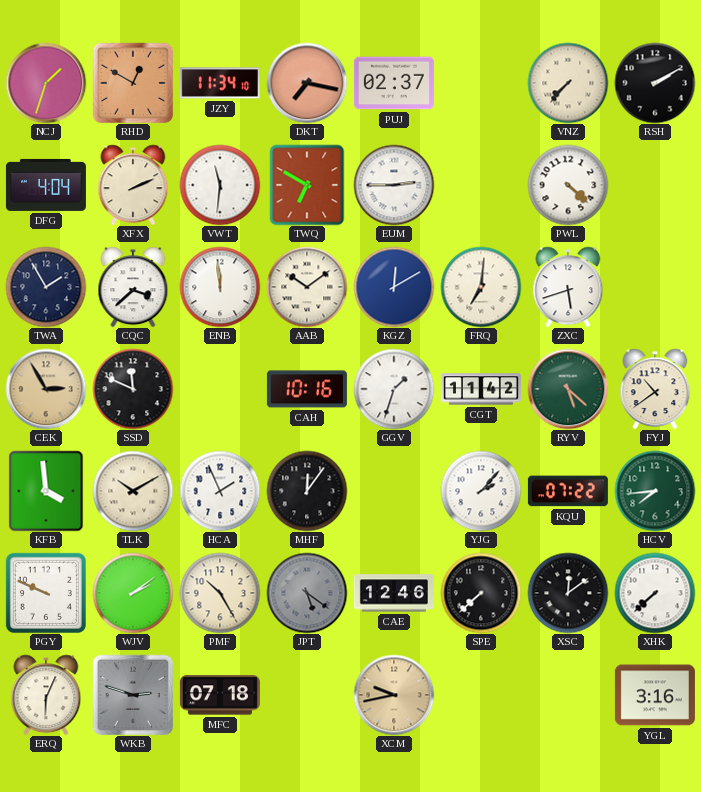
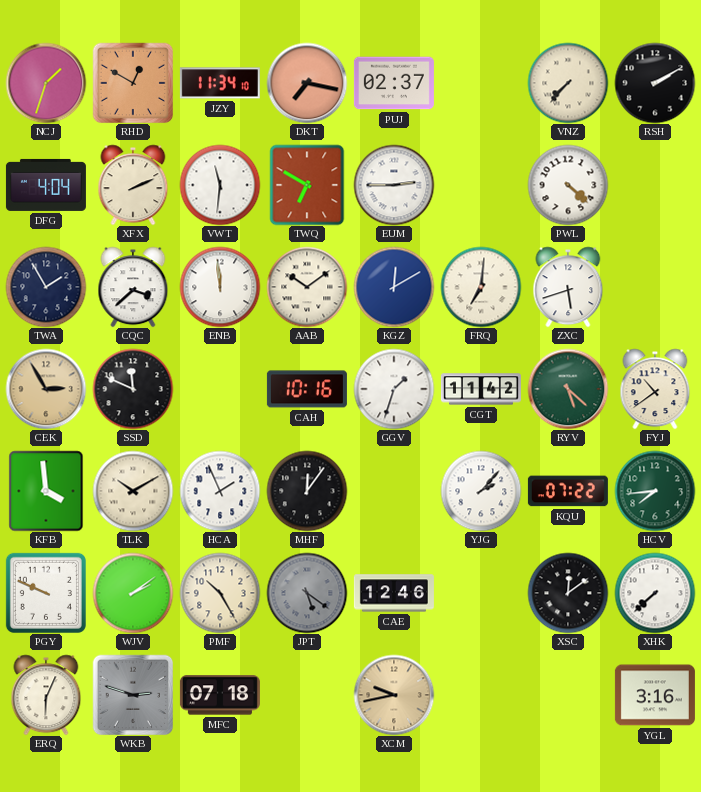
SPE: 7:38 -> none
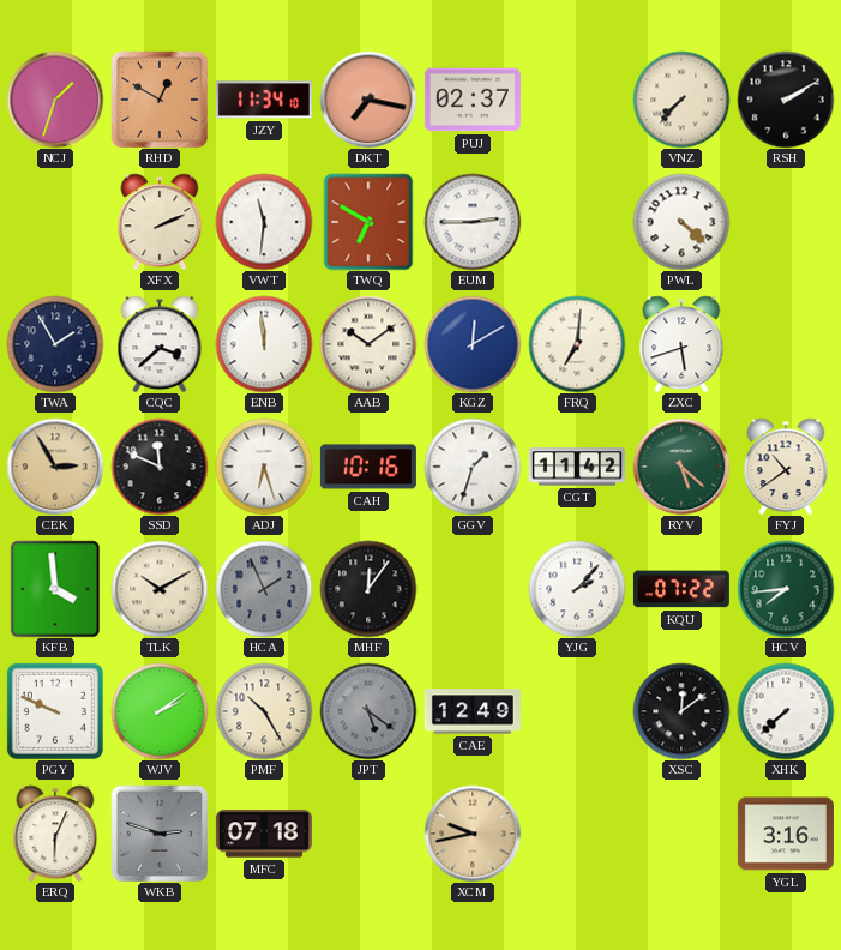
DFG: 4:04 -> none
ADJ: none -> 6:27
HCA dial: white -> grey
CAE: 12:46 -> 12:49
